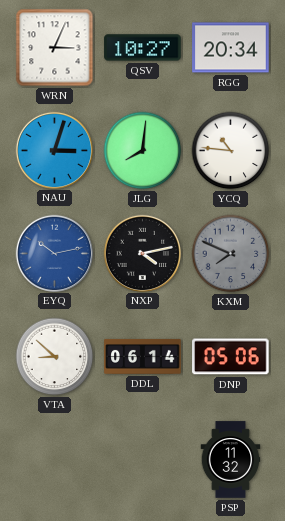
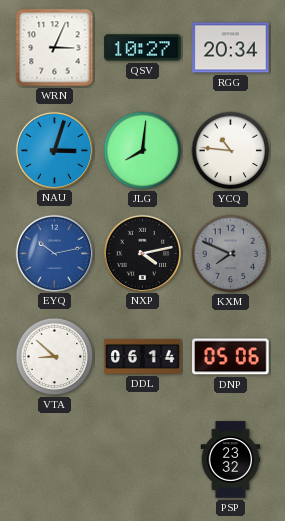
PSP: 11:32 -> 23:32
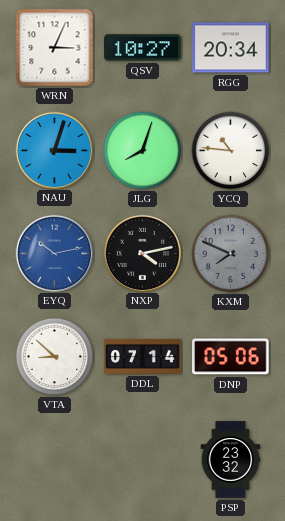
JLG: 8:01 -> 8:03
DDL: 06:14 -> 07:14
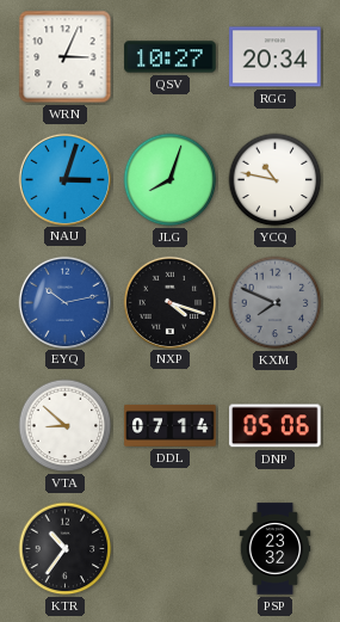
YCQ: 10:46 -> 10:47
NXP: 4:13 -> 4:18
KTR: none -> 10:36
